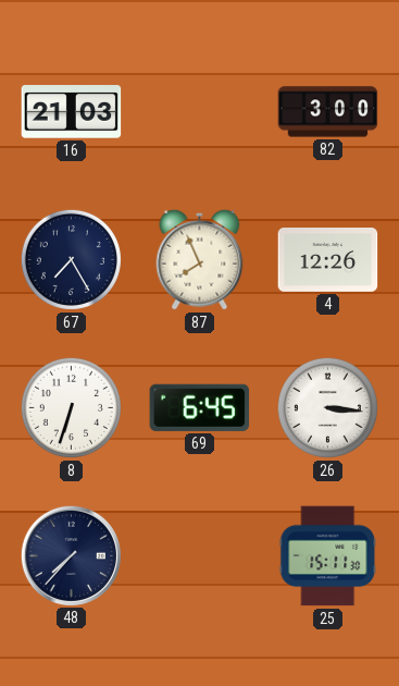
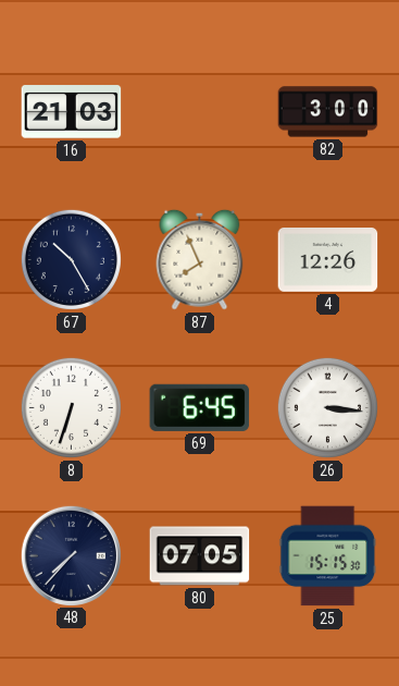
67: 7:25 -> 10:25
80: none -> 07:05
25: 15:11 -> 15:15
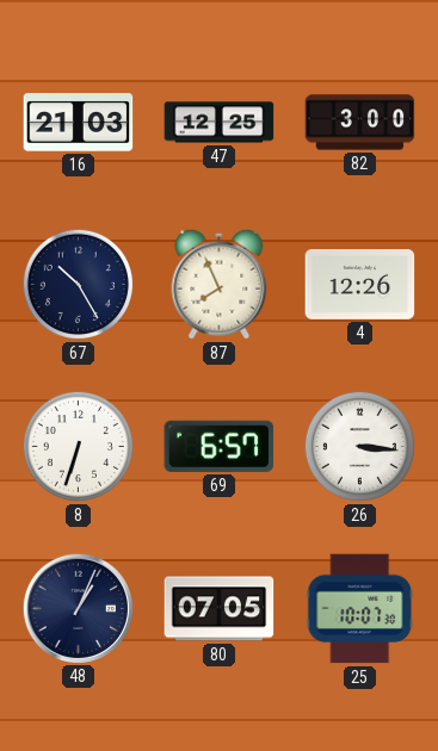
47: none -> 12:25
69: 6:45 -> 6:57
48: 7:37 -> 1:04
25: 15:15 -> 10:07
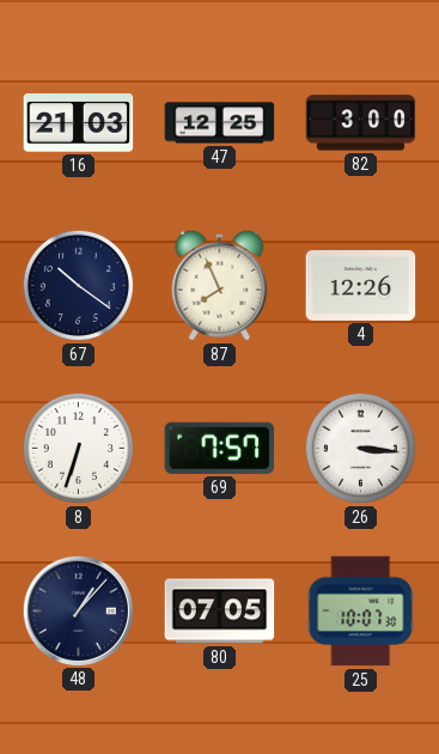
67: 10:25 -> 10:21
69: 6:57 -> 7:57
48: 1:04 -> 1:07
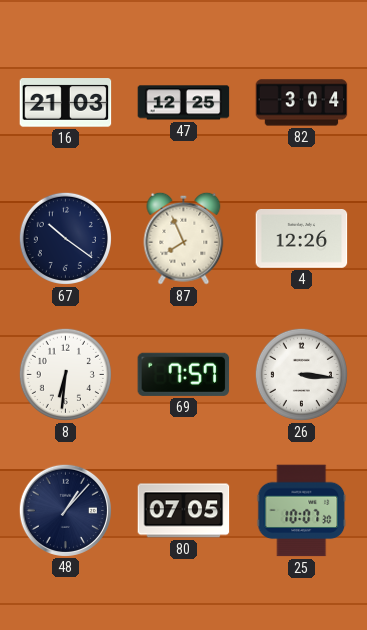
82: 3:00 -> 3:04
8: 6:33 -> 6:31
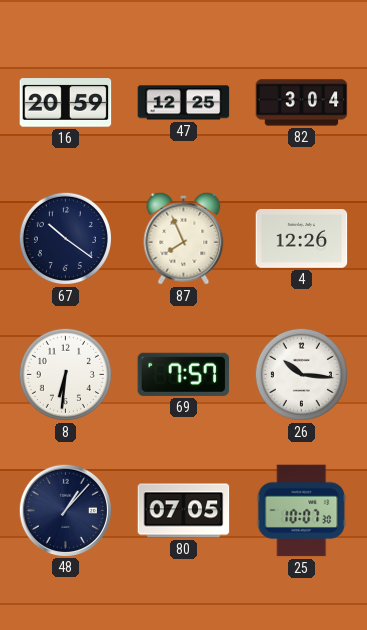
16: 21:03 -> 20:59
26: 3:16 -> 10:16
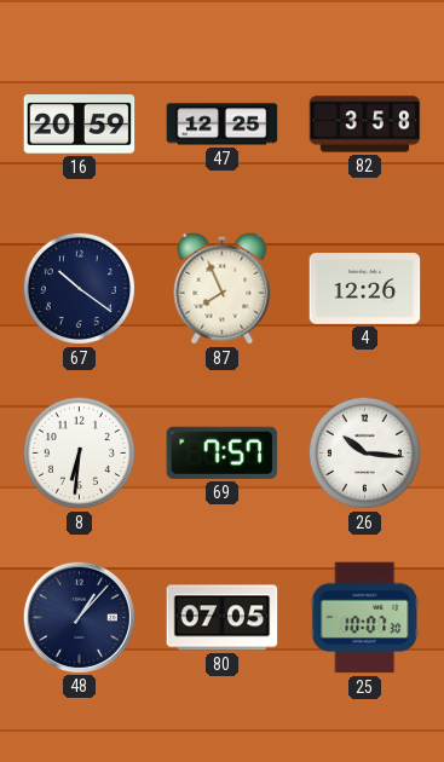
82: 3:04 -> 3:58
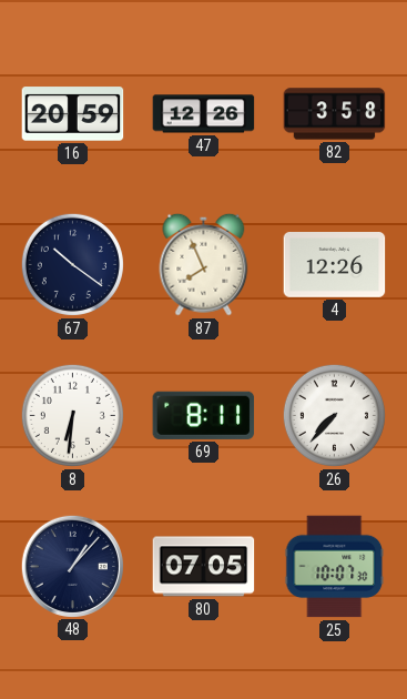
47: 12:25 -> 12:26
69: 7:57 -> 8:11
26: 10:16 -> 7:37
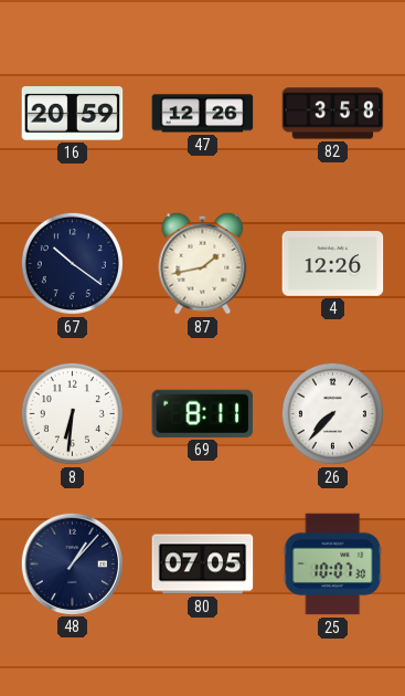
87: 7:56 -> 1:43
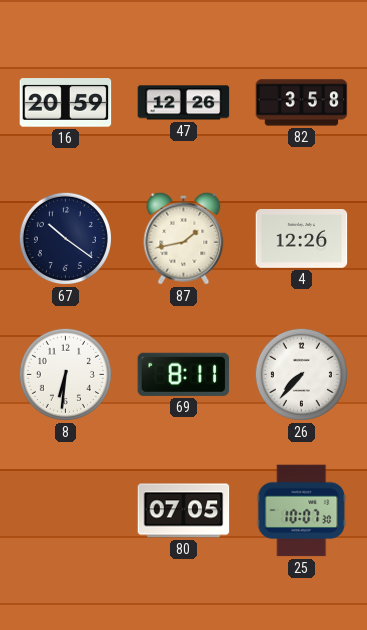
48: 1:07 -> none
